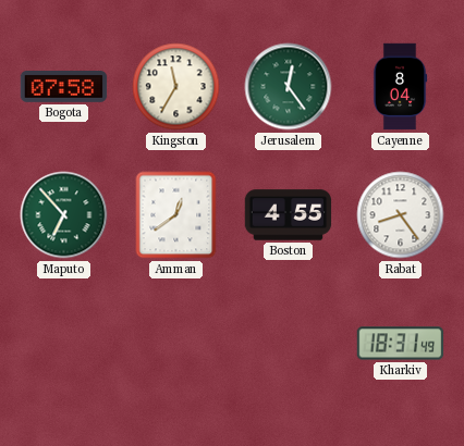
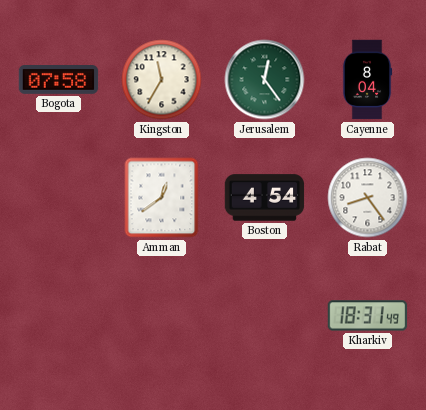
Maputo: 6:53 -> none
Boston: 4:55 -> 4:54
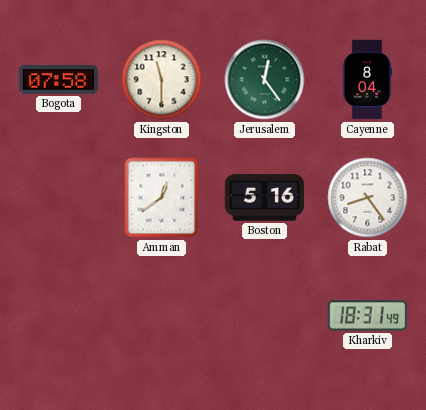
Kingston: 11:35 -> 11:30
Boston: 4:54 -> 5:16
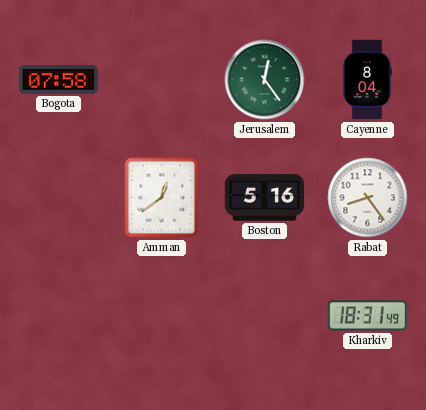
Kingston: 11:30 -> none
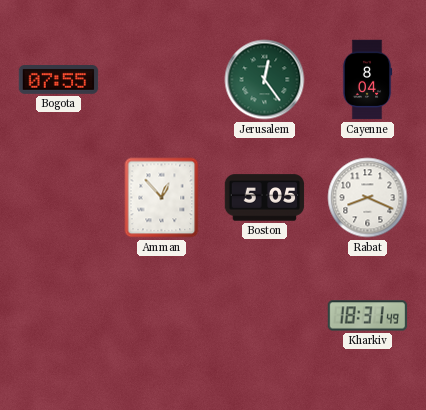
Bogota: 07:58 -> 07:55
Amman: 12:39 -> 12:53
Boston: 5:16 -> 5:05
Rabat: 8:24 -> 8:19
